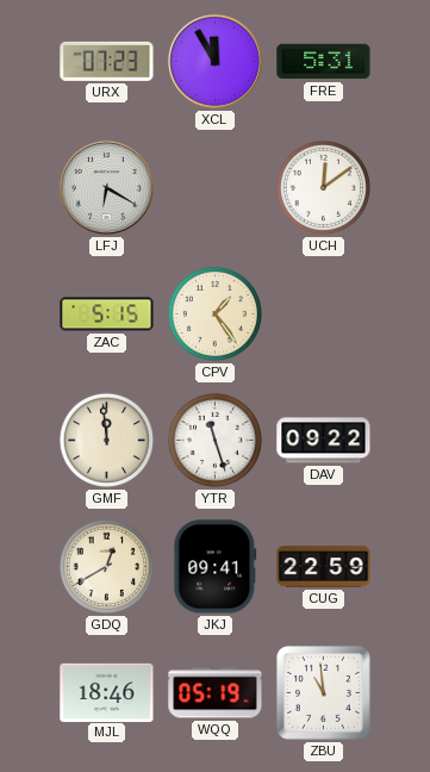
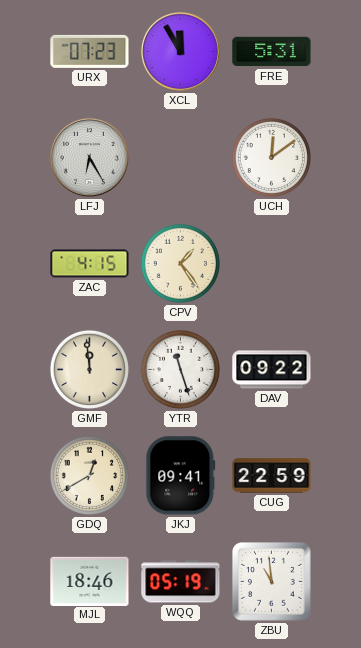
LFJ: 6:20 -> 6:25
ZAC: 5:15 -> 4:15
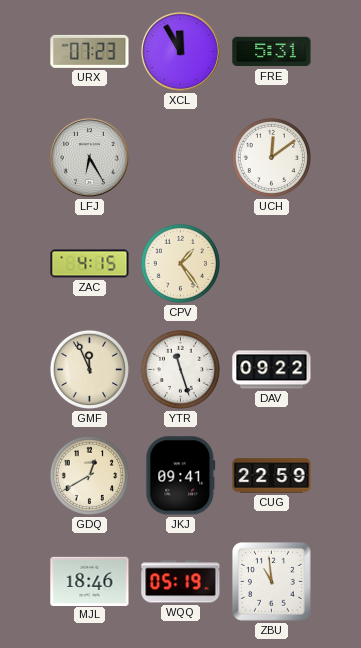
GMF: 11:59 -> 11:56
